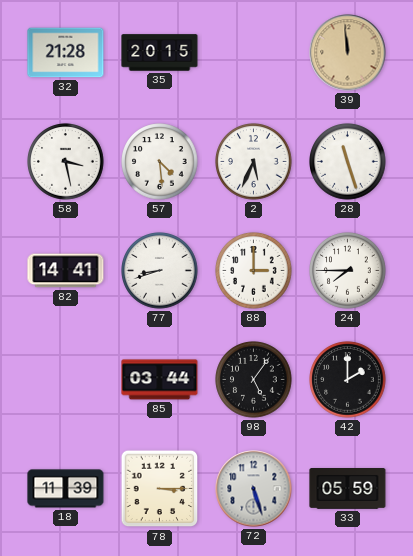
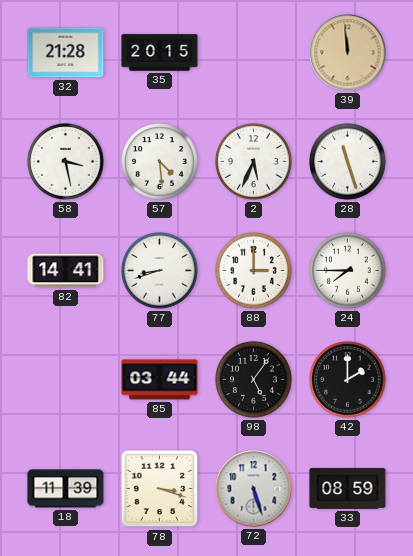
78: 3:15 -> 3:18
33: 05:59 -> 08:59
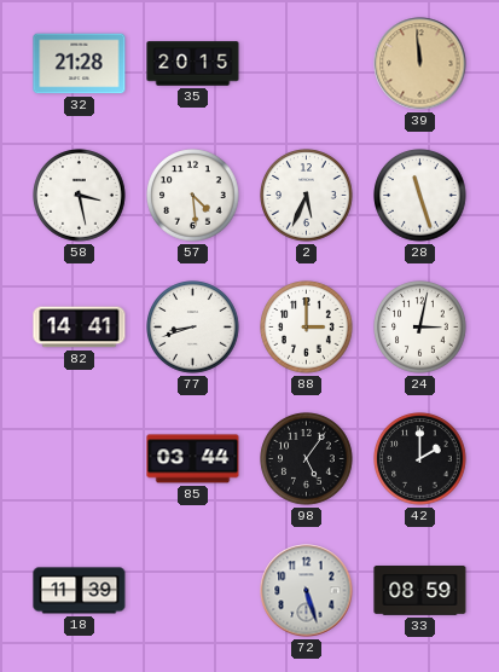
24: 7:45 -> 3:02
78: 3:18 -> none
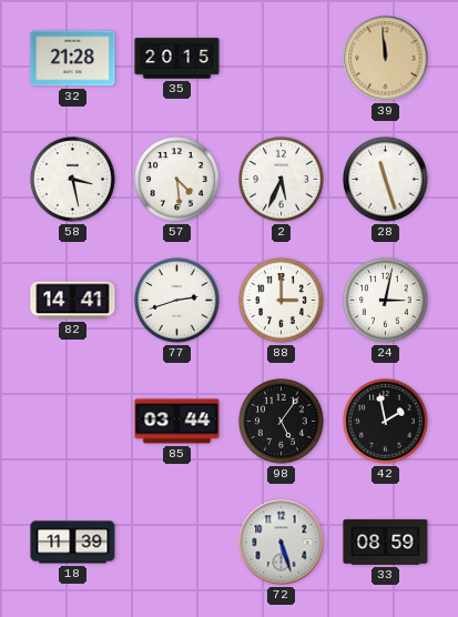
77: 8:42 -> 2:42
42: 2:00 -> 1:58
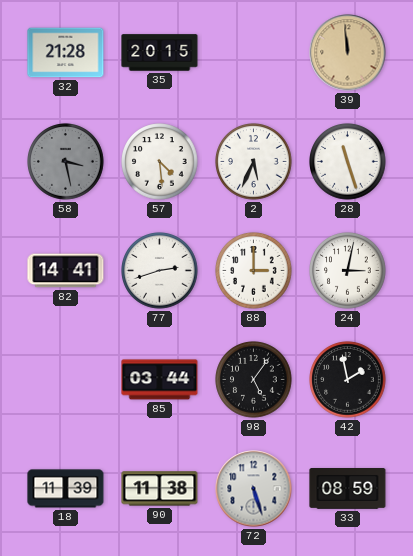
58 dial: white -> grey
90: none -> 11:38
